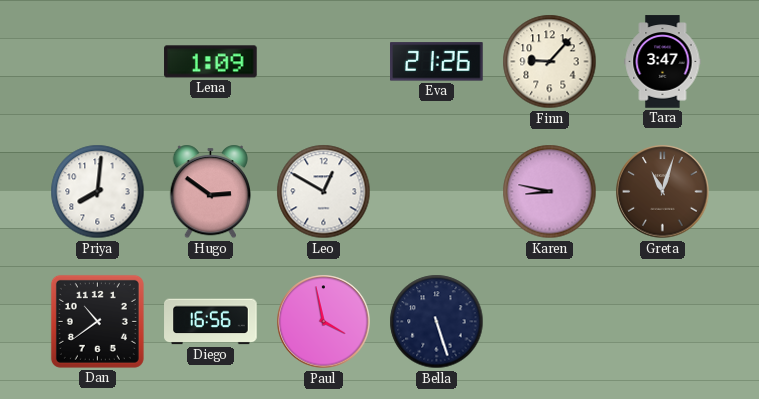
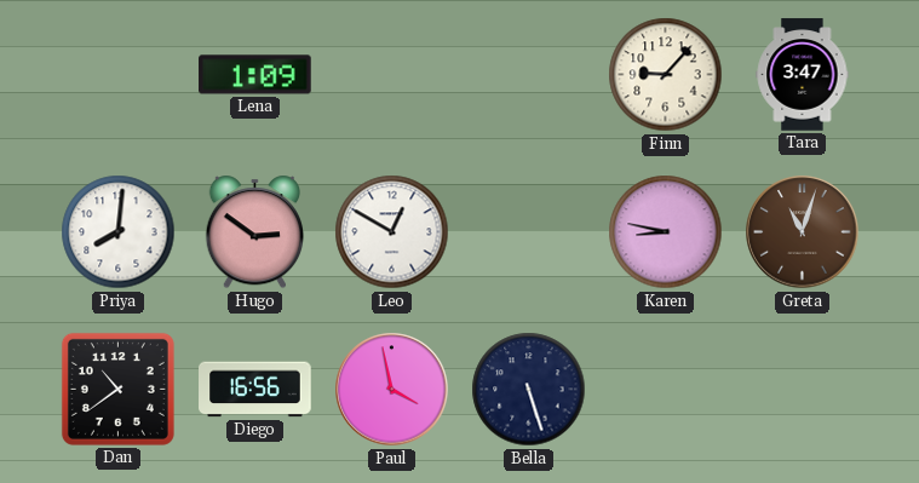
Eva: 21:26 -> none
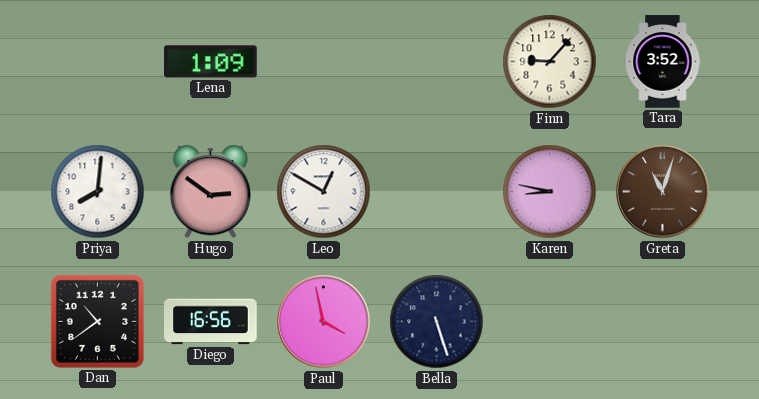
Tara: 3:47 -> 3:52
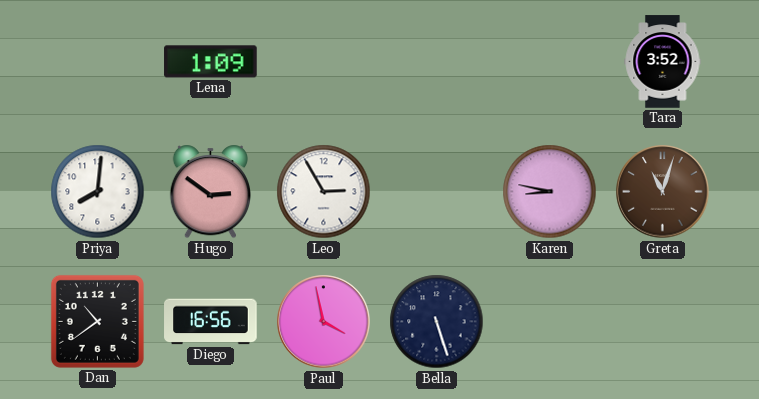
Finn: 9:07 -> none
Leo: 12:50 -> 2:55
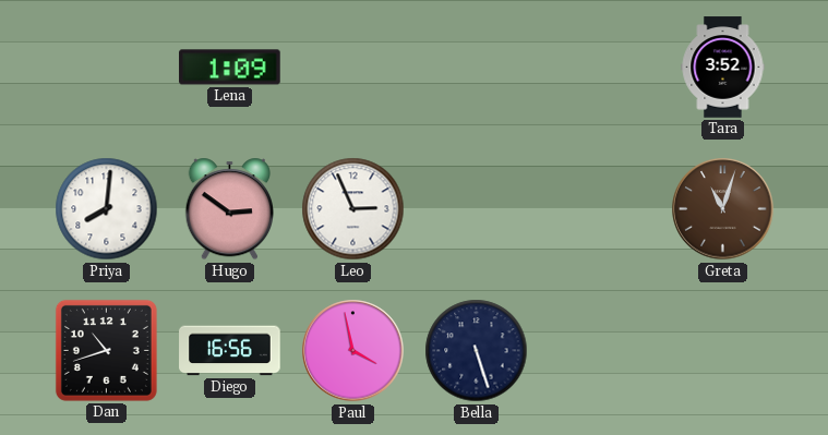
Leo: 2:55 -> 2:56
Karen: 8:47 -> none
Dan: 10:39 -> 10:42
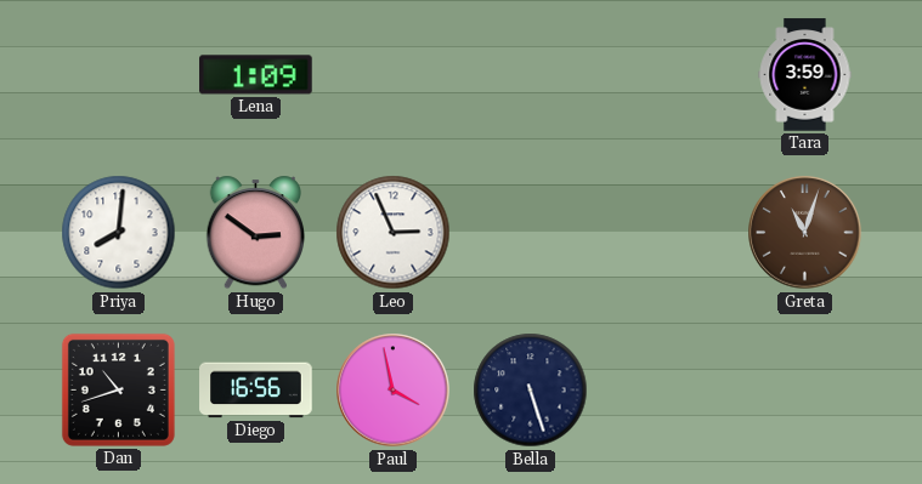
Tara: 3:52 -> 3:59
